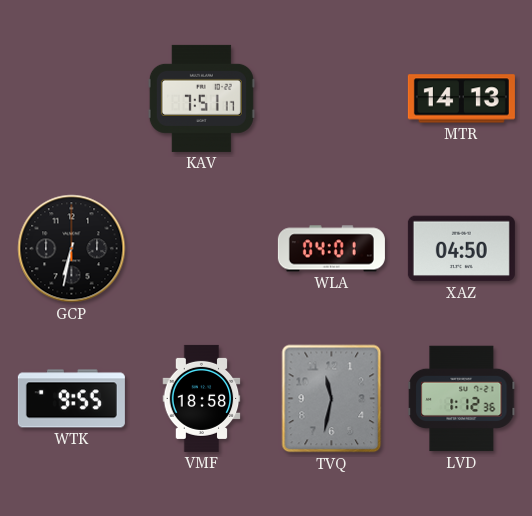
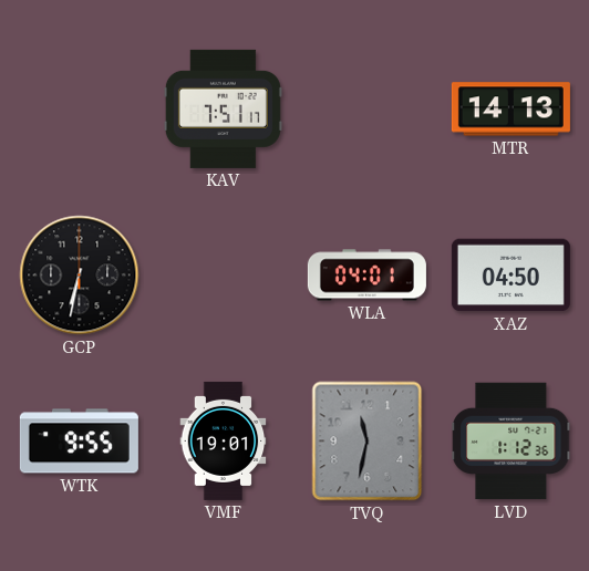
VMF: 18:58 -> 19:01
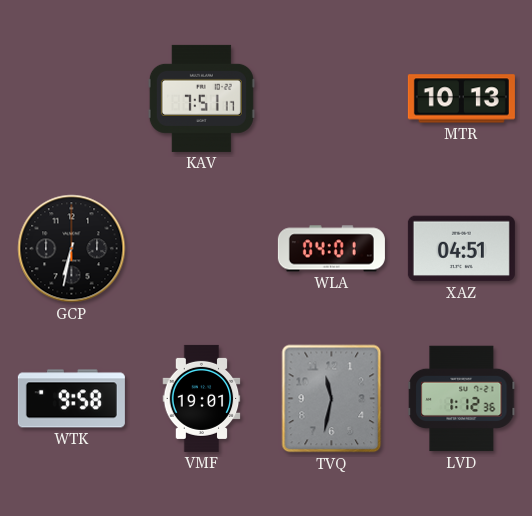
MTR: 14:13 -> 10:13
XAZ: 04:50 -> 04:51
WTK: 9:55 -> 9:58
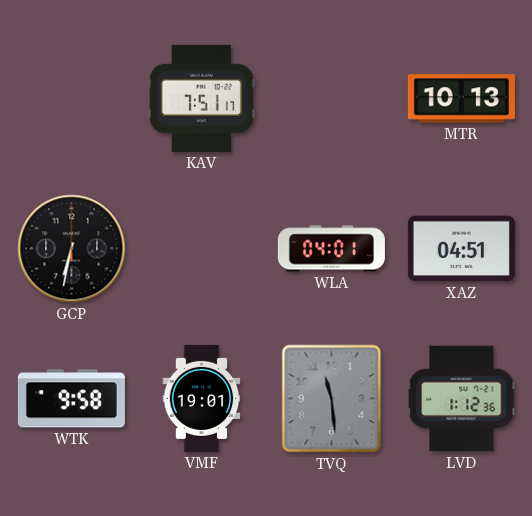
TVQ: 11:32 -> 11:29
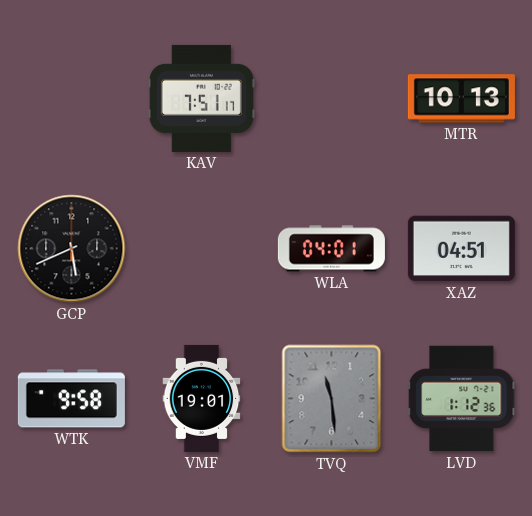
GCP: 6:32 -> 5:41
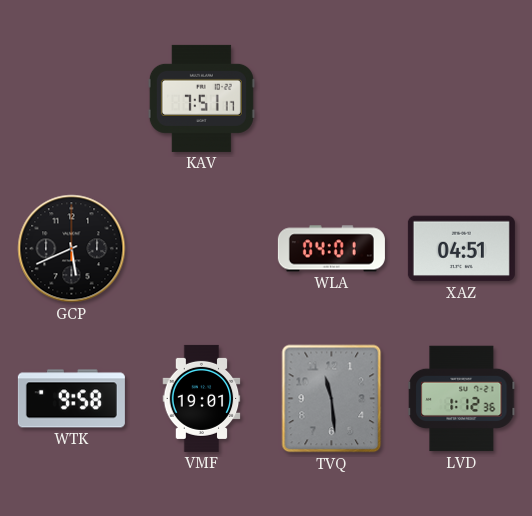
MTR: 10:13 -> none
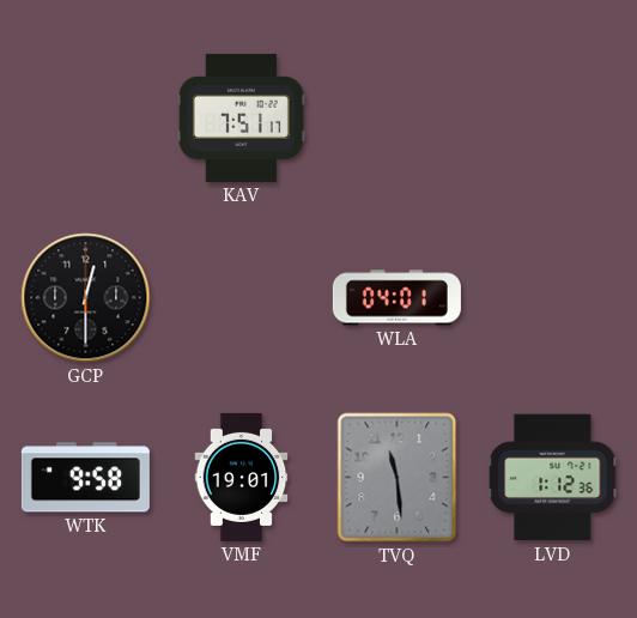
GCP: 5:41 -> 12:30
XAZ: 04:51 -> none
